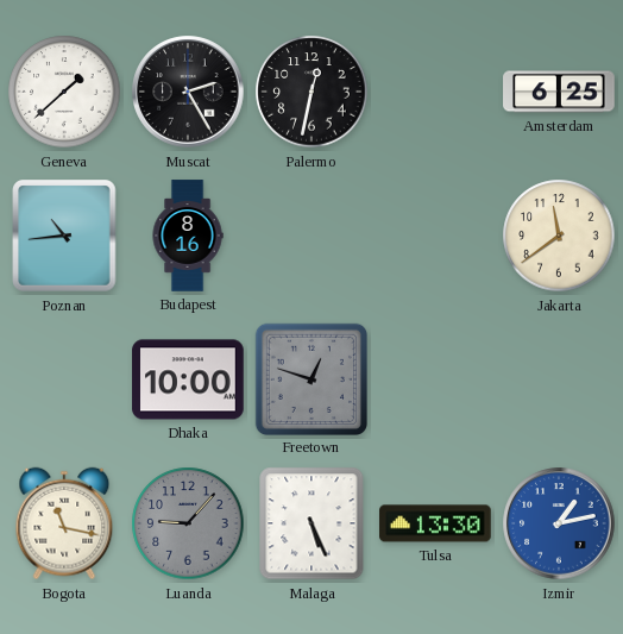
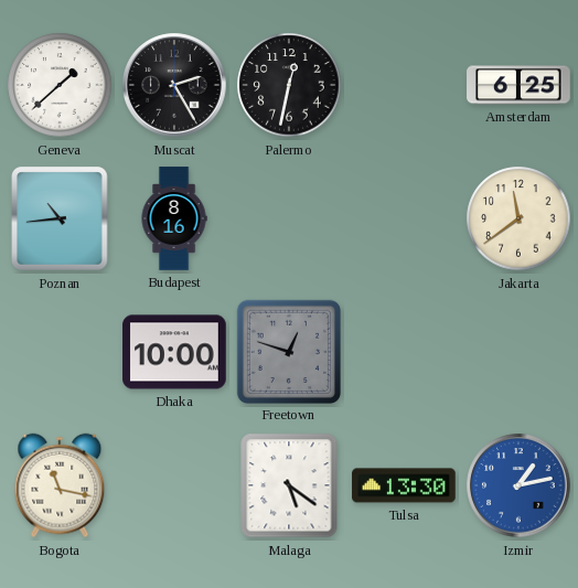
Luanda: 9:07 -> none
Malaga: 5:26 -> 5:21
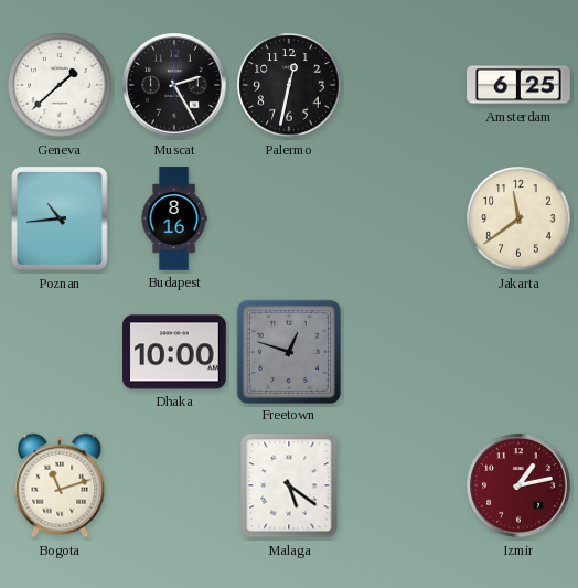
Bogota: 11:17 -> 11:12
Tulsa: 13:30 -> none
Izmir dial: blue -> burgundy
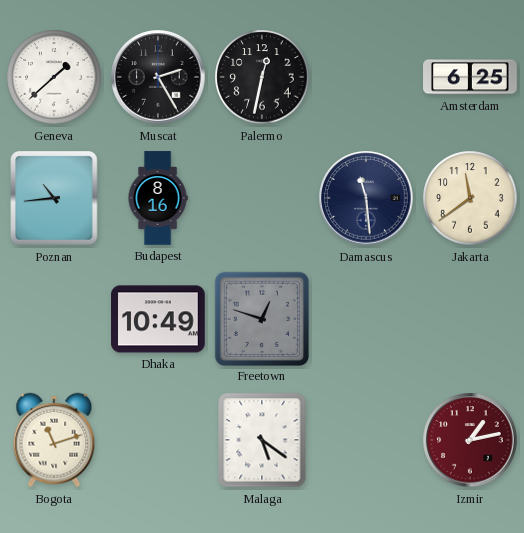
Damascus: none -> 11:29
Dhaka: 10:00 -> 10:49
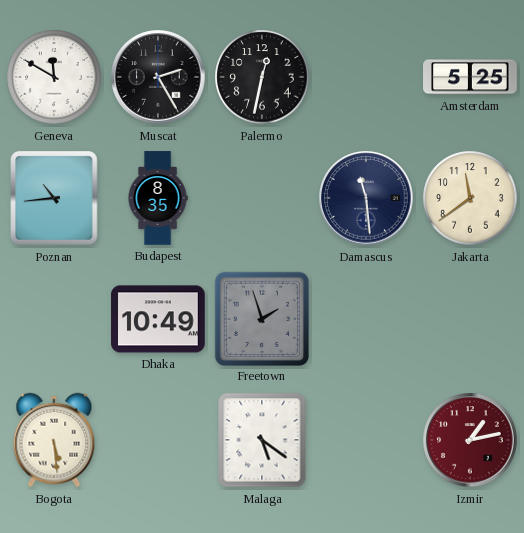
Geneva: 1:38 -> 11:50
Amsterdam: 6:25 -> 5:25
Budapest: 8:16 -> 8:35
Freetown: 12:48 -> 1:57
Bogota: 11:12 -> 5:29
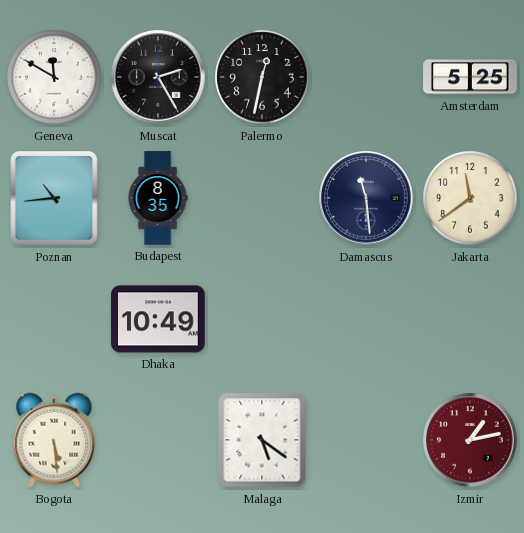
Freetown: 1:57 -> none
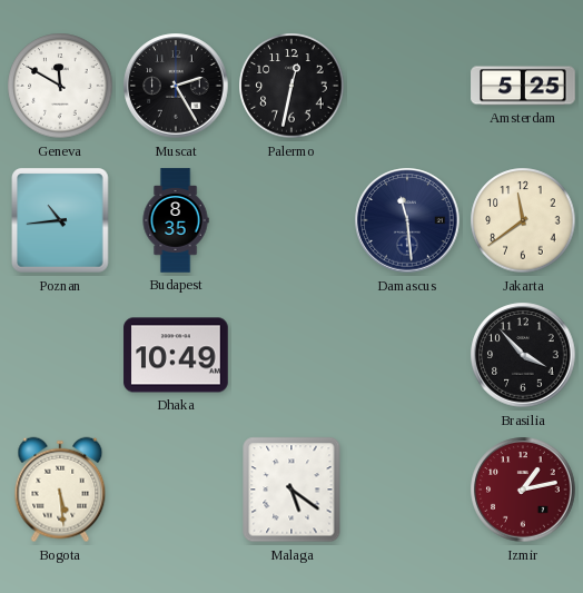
Brasilia: none -> 3:53
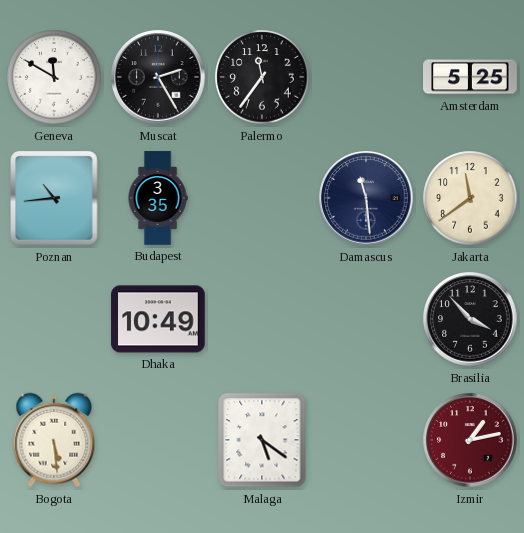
Palermo: 12:32 -> 11:36
Budapest: 8:35 -> 3:35
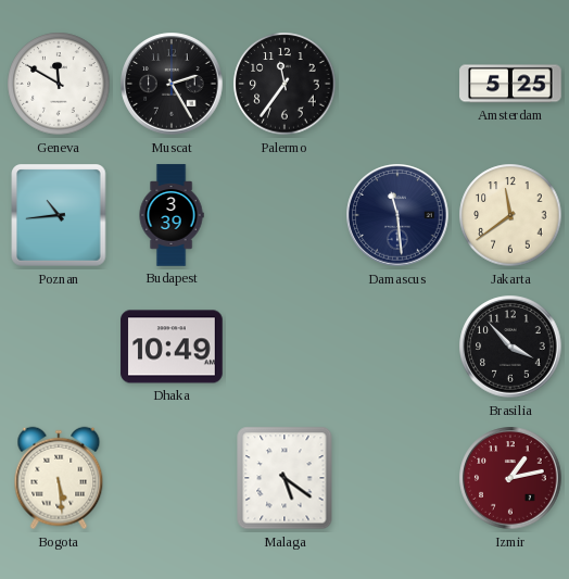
Budapest: 3:35 -> 3:39
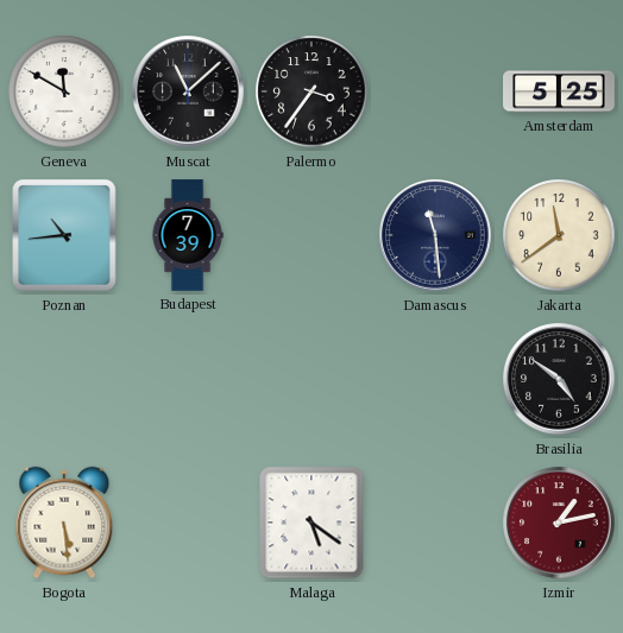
Muscat: 2:25 -> 11:08
Palermo: 11:36 -> 3:36
Budapest: 3:39 -> 7:39
Dhaka: 10:49 -> none
Brasilia: 3:53 -> 4:51
